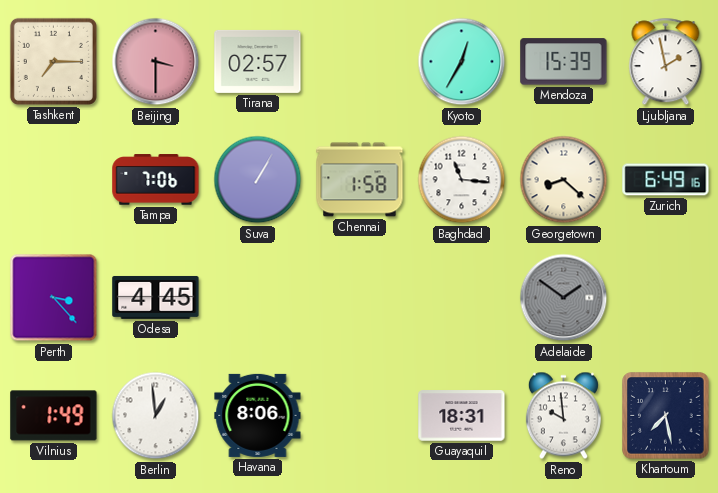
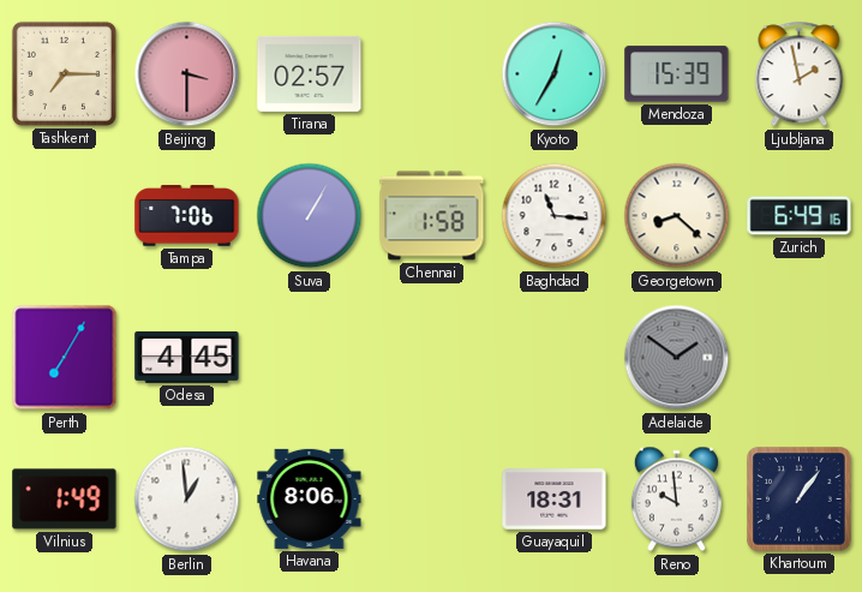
Perth: 3:23 -> 7:05
Khartoum: 7:28 -> 1:06
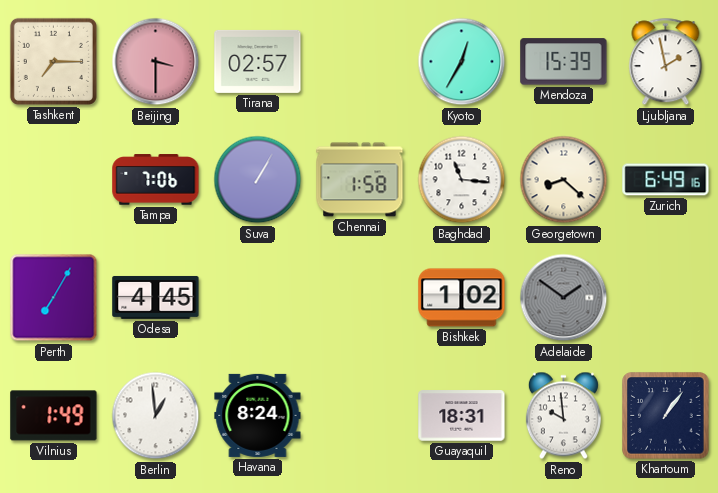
Bishkek: none -> 1:02
Havana: 8:06 -> 8:24
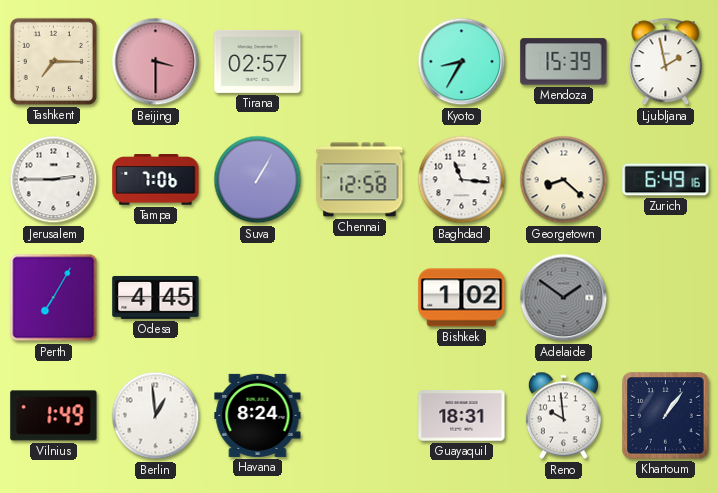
Kyoto: 12:35 -> 8:35
Jerusalem: none -> 2:45
Chennai: 1:58 -> 12:58
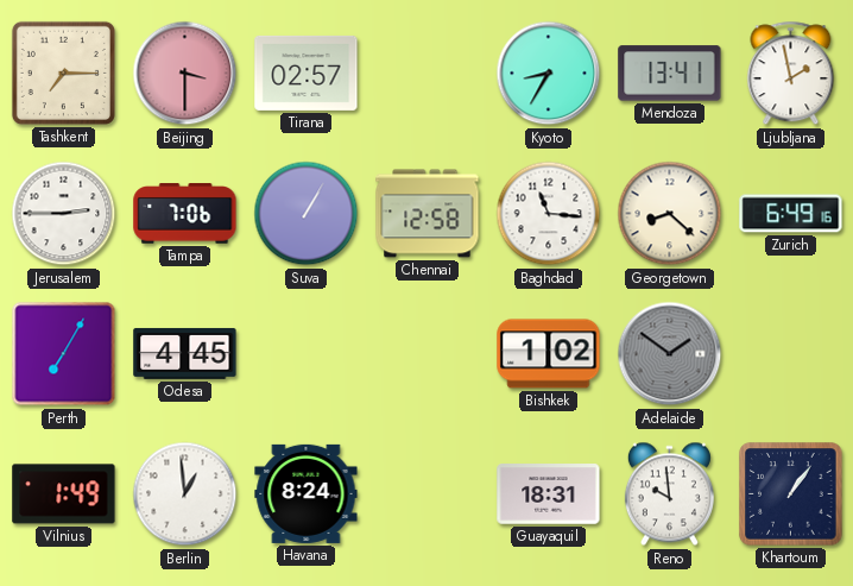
Mendoza: 15:39 -> 13:41
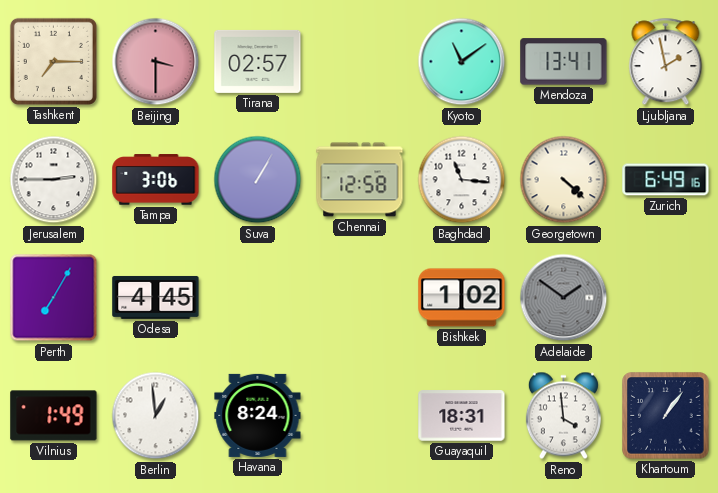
Kyoto: 8:35 -> 11:09
Tampa: 7:06 -> 3:06
Georgetown: 8:22 -> 4:22
Reno: 9:59 -> 3:59
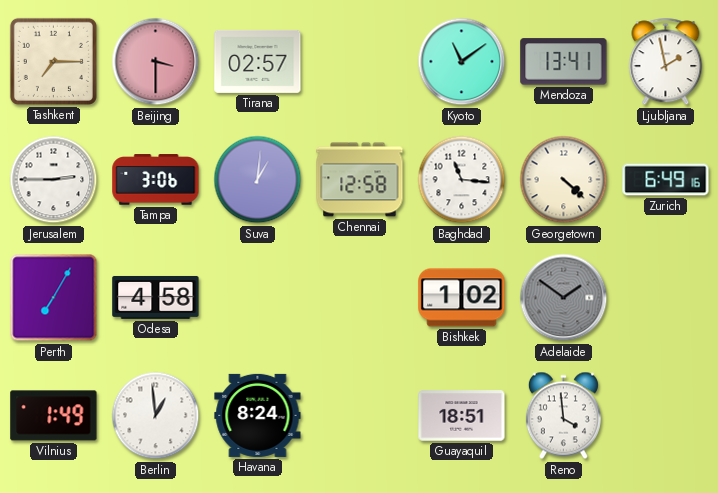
Suva: 1:05 -> 1:01
Odesa: 4:45 -> 4:58
Guayaquil: 18:31 -> 18:51
Khartoum: 1:06 -> none
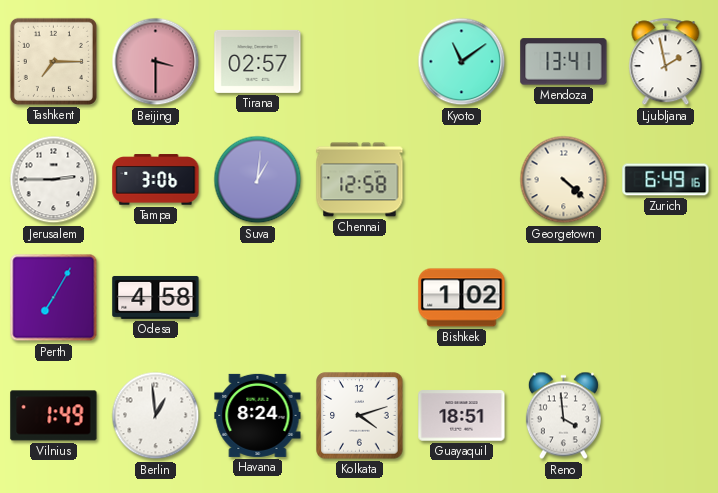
Baghdad: 11:16 -> none
Adelaide: 1:51 -> none
Kolkata: none -> 4:12
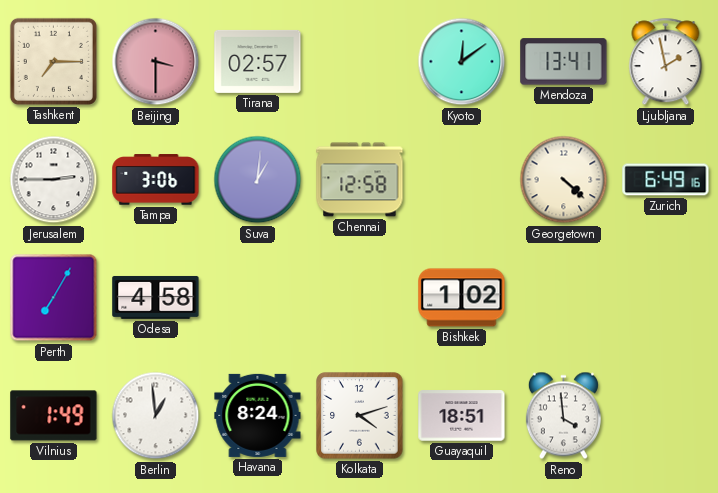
Kyoto: 11:09 -> 12:09
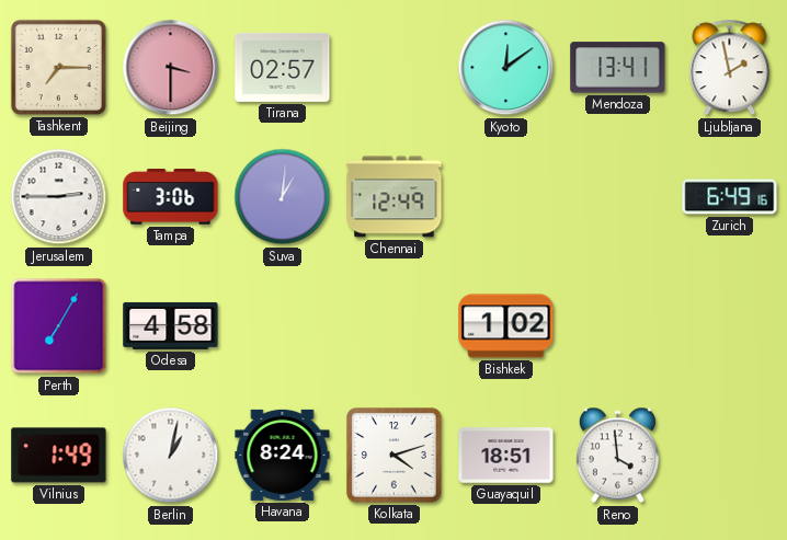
Chennai: 12:58 -> 12:49
Georgetown: 4:22 -> none
Berlin: 12:59 -> 1:02
